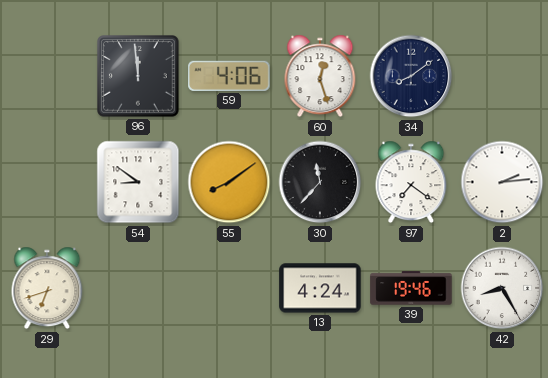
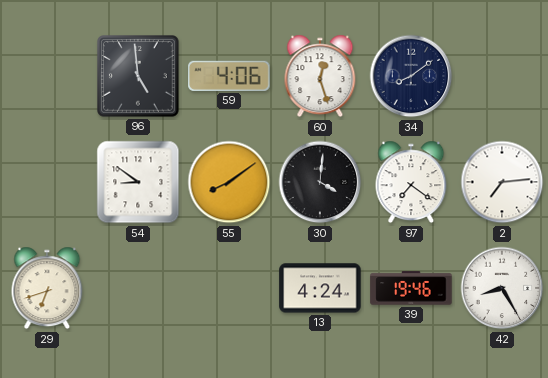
96: 11:59 -> 4:59
30: 11:37 -> 4:01
2: 2:14 -> 7:14
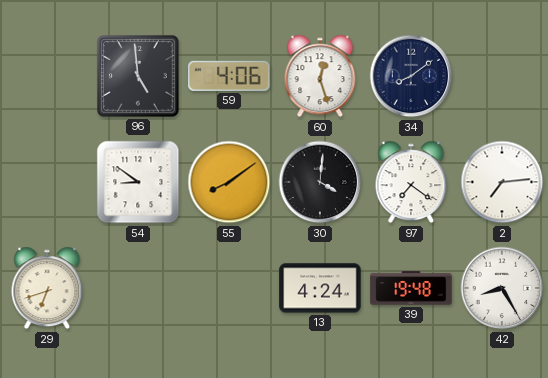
39: 19:46 -> 19:48
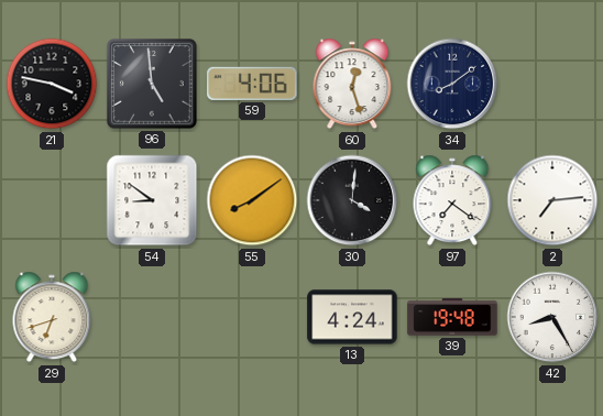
21: none -> 3:47
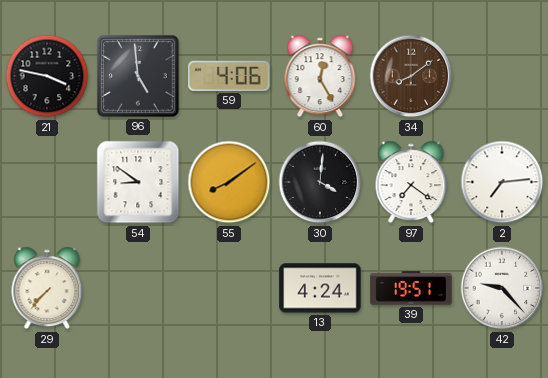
60: 12:27 -> 12:25
34 dial: navy -> brown
29: 6:42 -> 7:37
39: 19:48 -> 19:51
42: 8:25 -> 9:23
